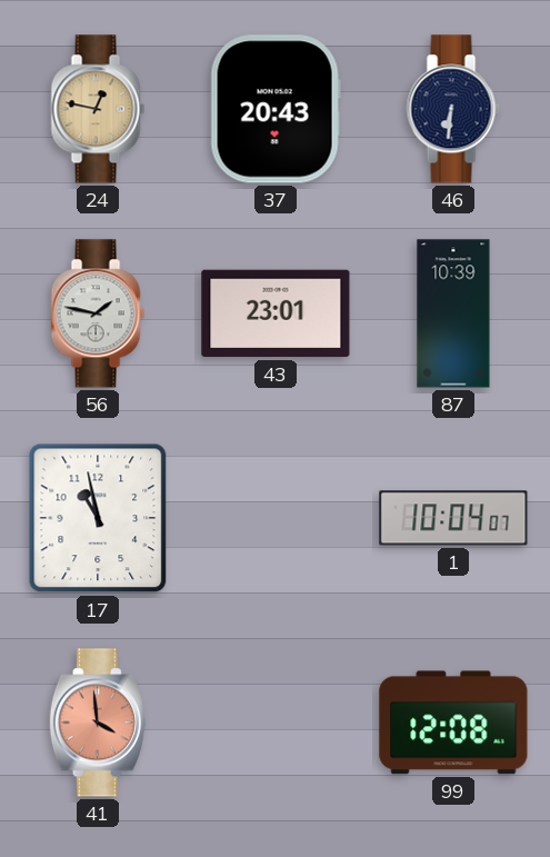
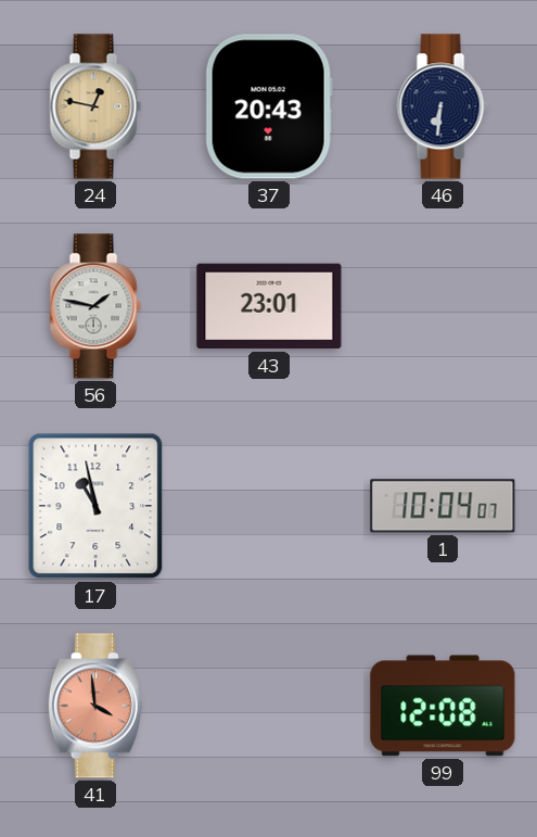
87: 10:39 -> none
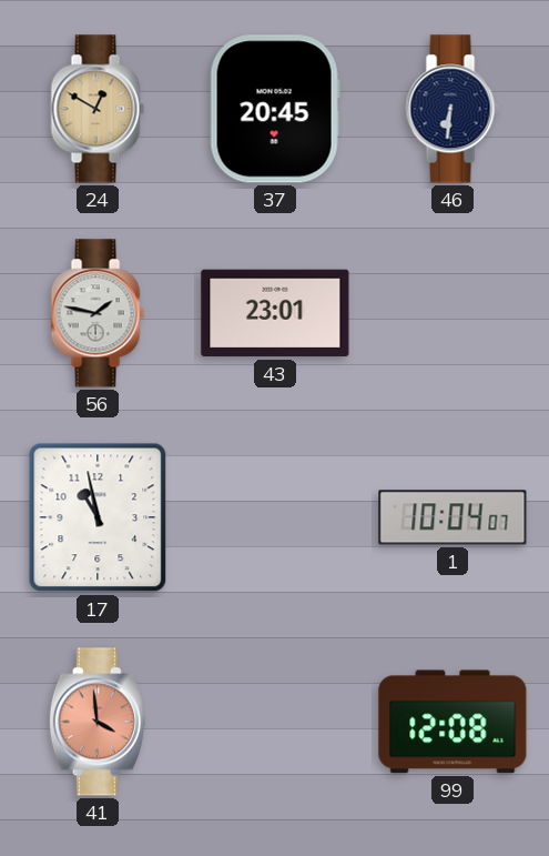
24: 12:47 -> 12:50
37: 20:43 -> 20:45
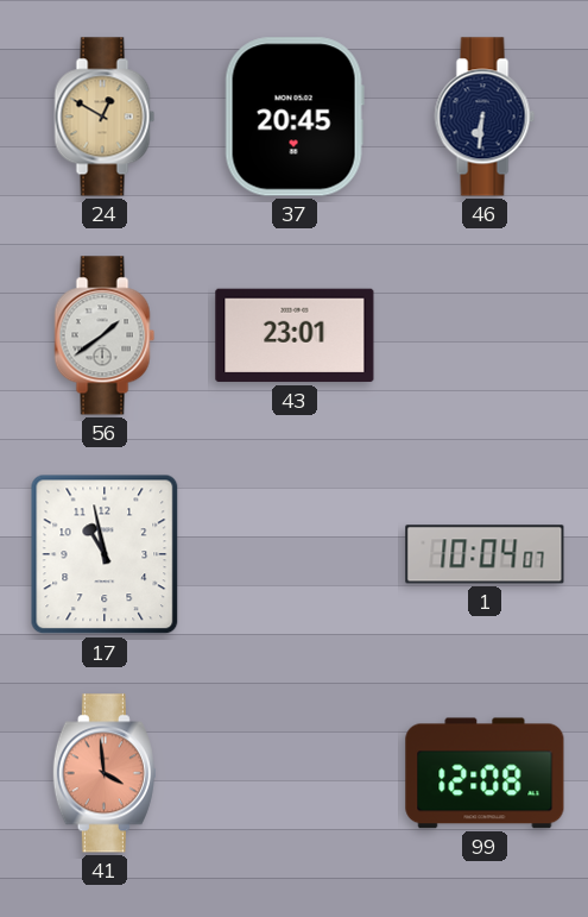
56: 1:47 -> 1:39
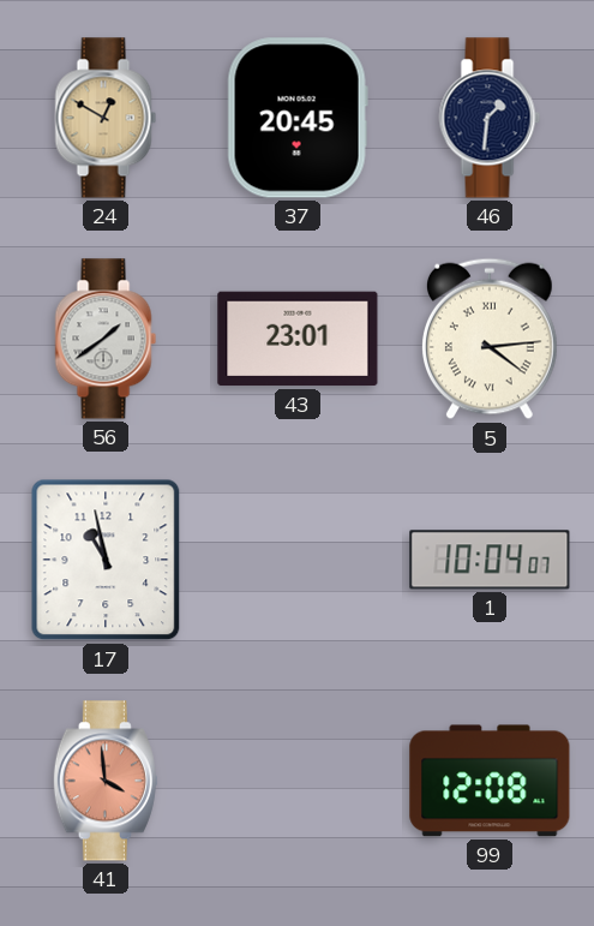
46: 6:31 -> 1:31
5: none -> 4:14
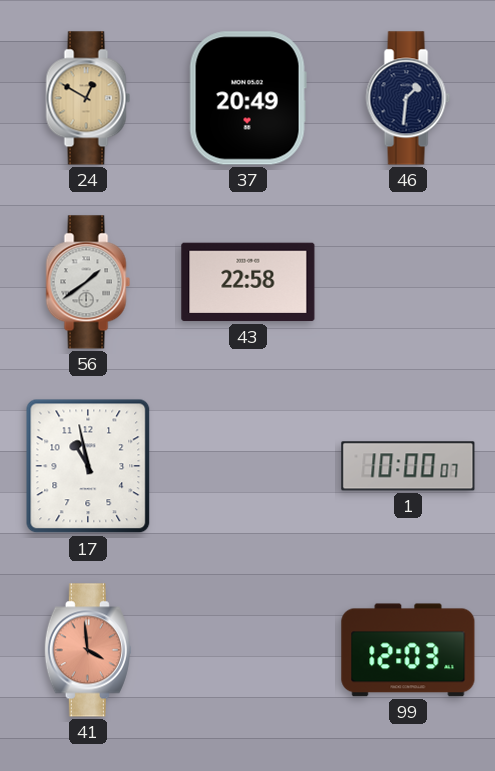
37: 20:45 -> 20:49
43: 23:01 -> 22:58
5: 4:14 -> none
1: 10:04 -> 10:00
99: 12:08 -> 12:03
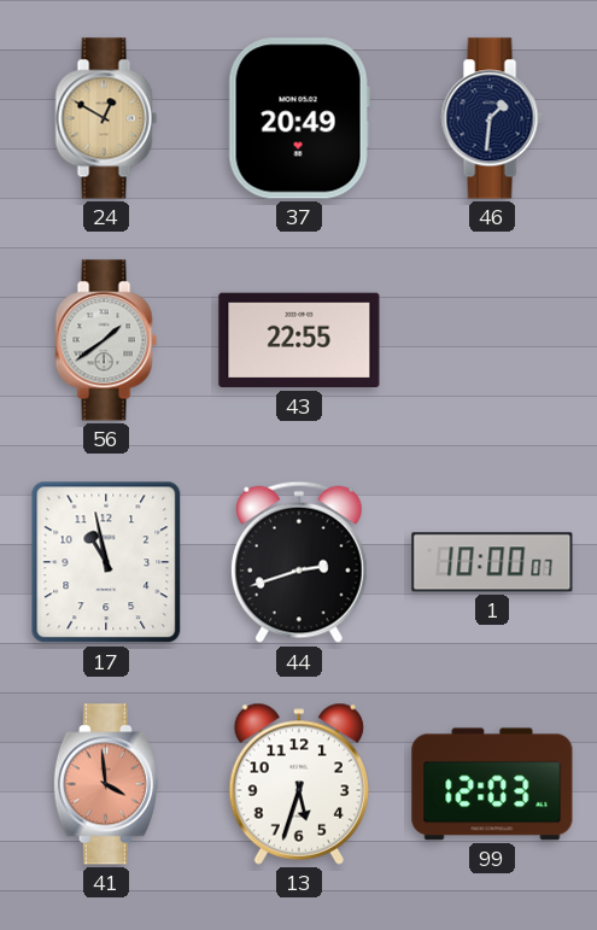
43: 22:58 -> 22:55
44: none -> 2:42
13: none -> 5:33
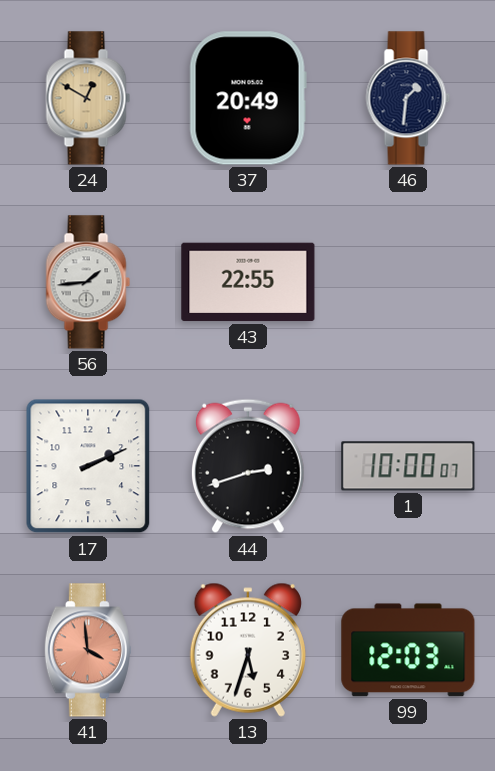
56: 1:39 -> 1:44
17: 10:58 -> 2:11
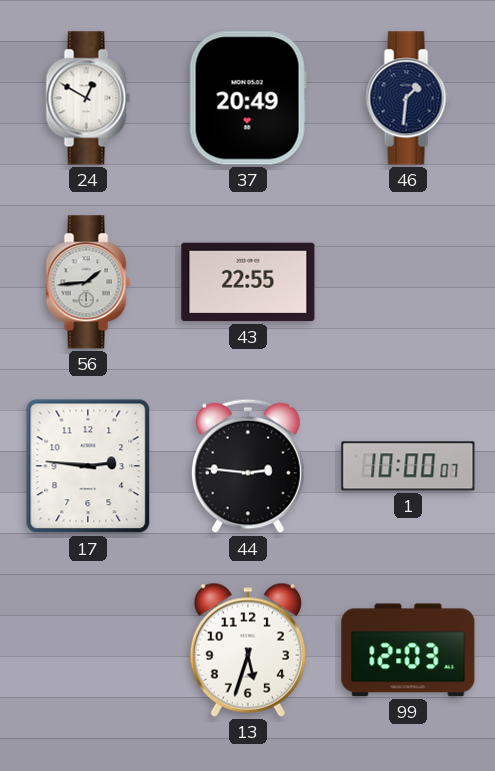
24 dial: champagne -> white
17: 2:11 -> 2:46
44: 2:42 -> 2:46
41: 3:59 -> none
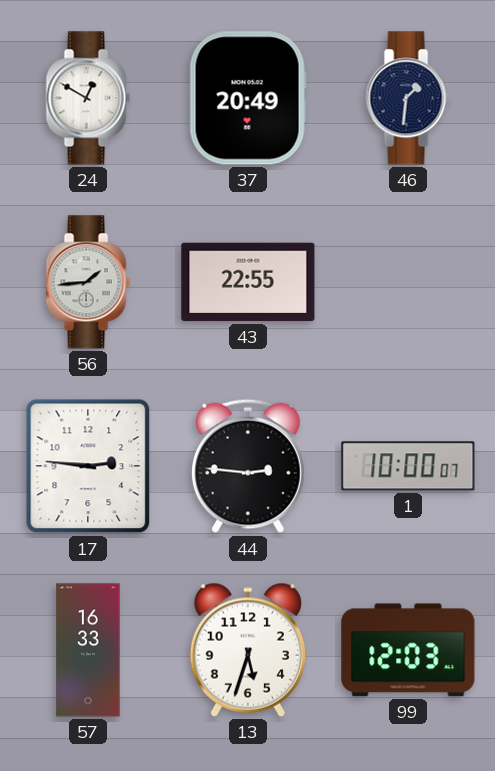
57: none -> 16:33
